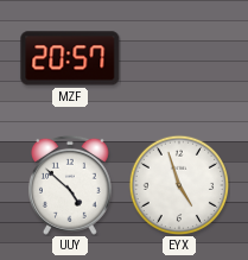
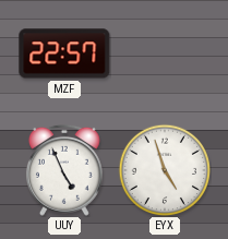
MZF: 20:57 -> 22:57
UUY: 4:52 -> 4:56
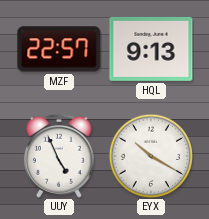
HQL: none -> 9:13
EYX: 4:57 -> 10:20
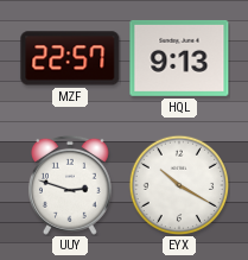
UUY: 4:56 -> 2:48
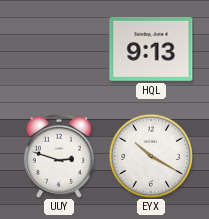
MZF: 22:57 -> none
